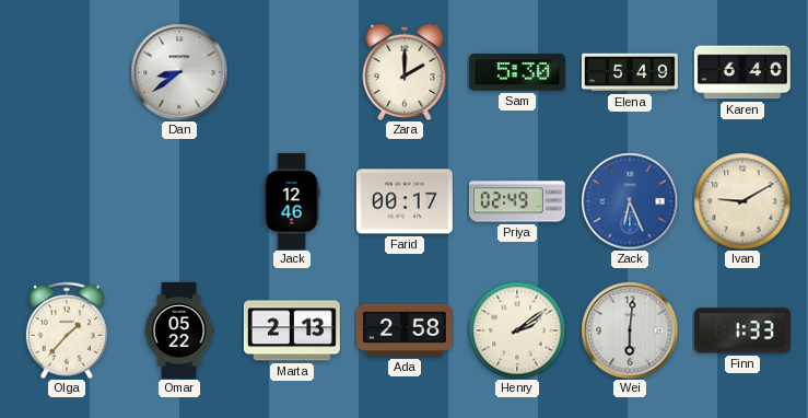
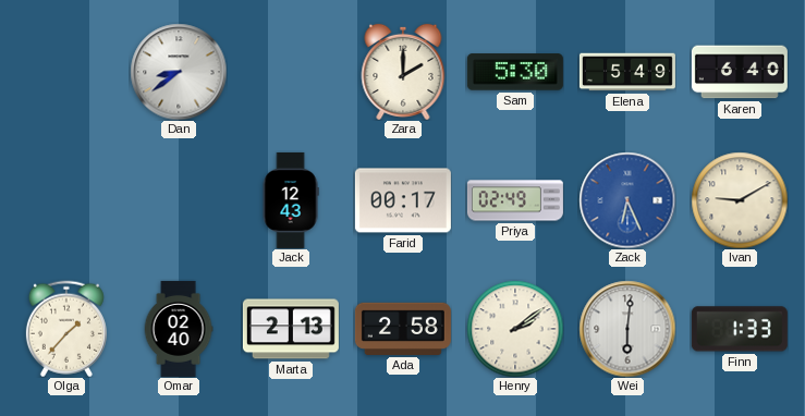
Jack: 12:46 -> 12:43
Omar: 05:22 -> 02:40
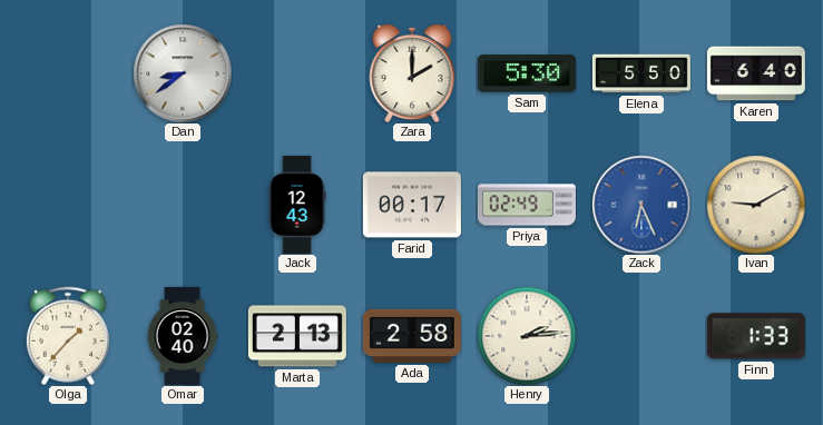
Elena: 5:49 -> 5:50
Henry: 2:09 -> 2:14
Wei: 6:01 -> none
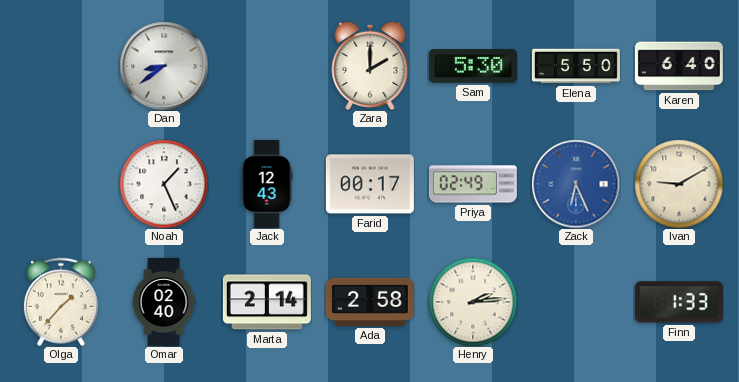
Noah: none -> 1:26
Marta: 2:13 -> 2:14
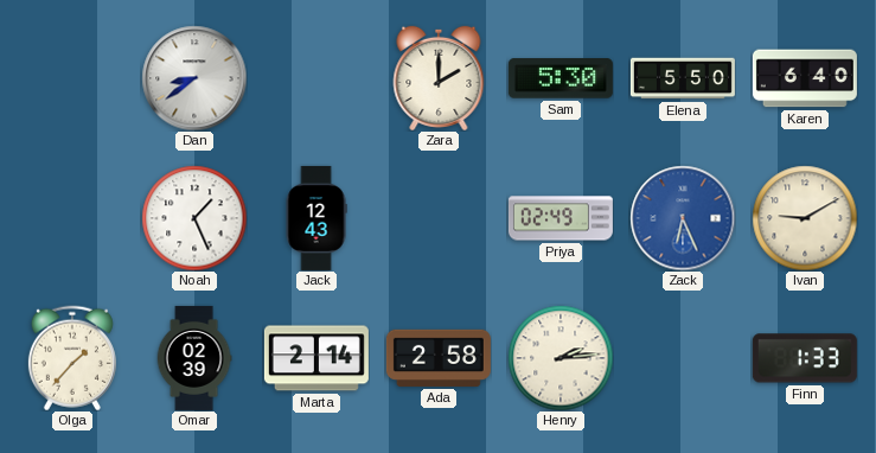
Farid: 00:17 -> none
Omar: 02:40 -> 02:39
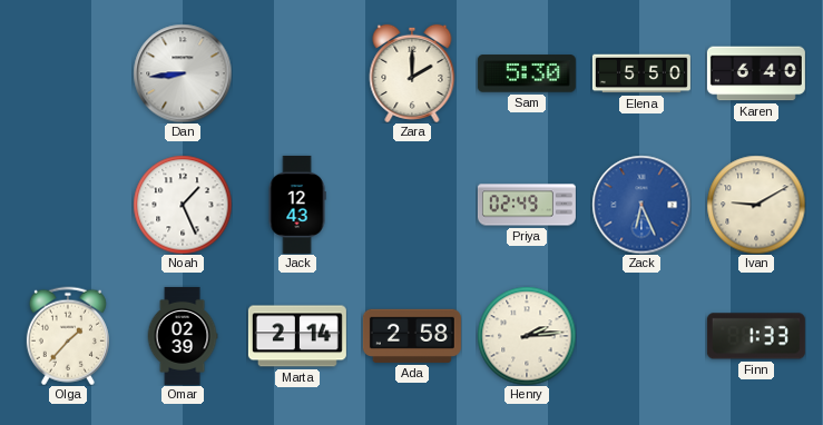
Dan: 8:39 -> 8:44
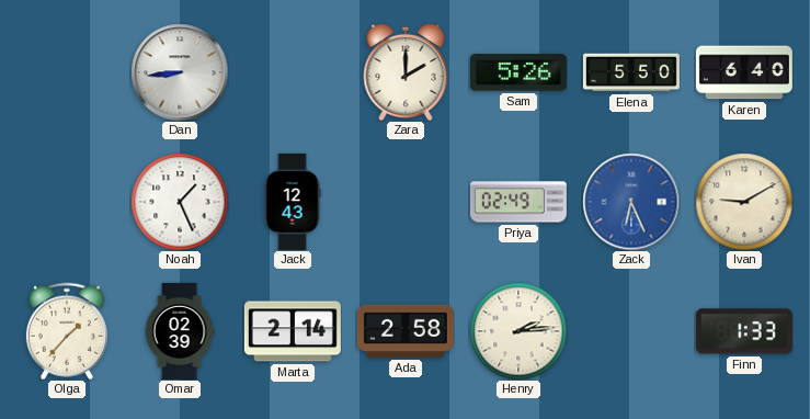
Sam: 5:30 -> 5:26
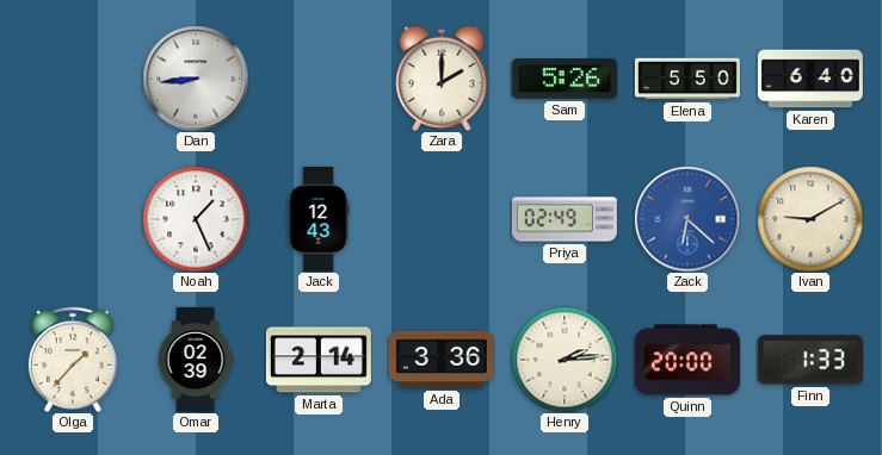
Zack: 6:26 -> 6:22
Ada: 2:58 -> 3:36
Quinn: none -> 20:00
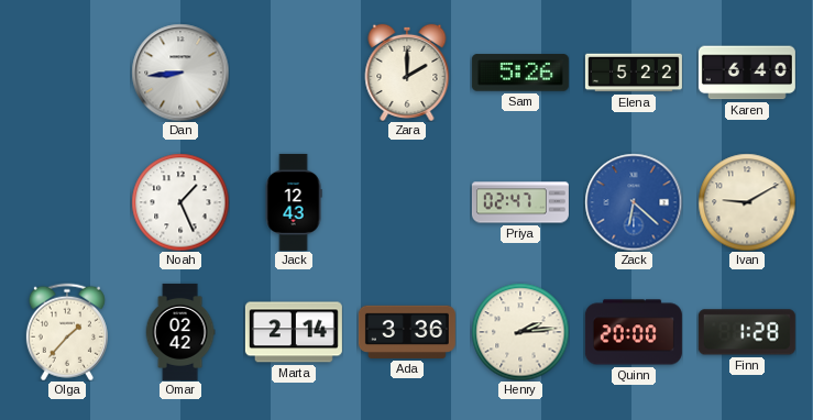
Elena: 5:50 -> 5:22
Priya: 02:49 -> 02:47
Omar: 02:39 -> 02:42
Finn: 1:33 -> 1:28
